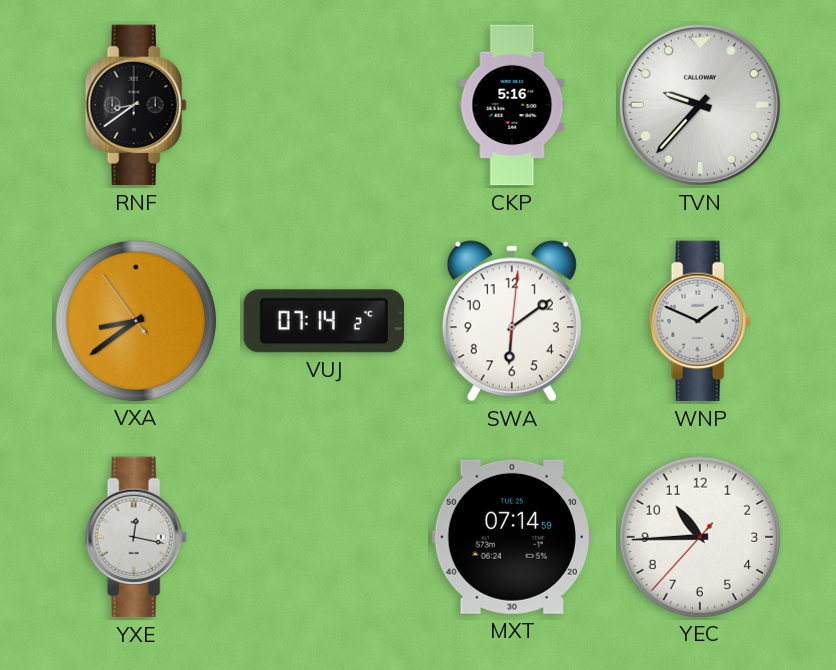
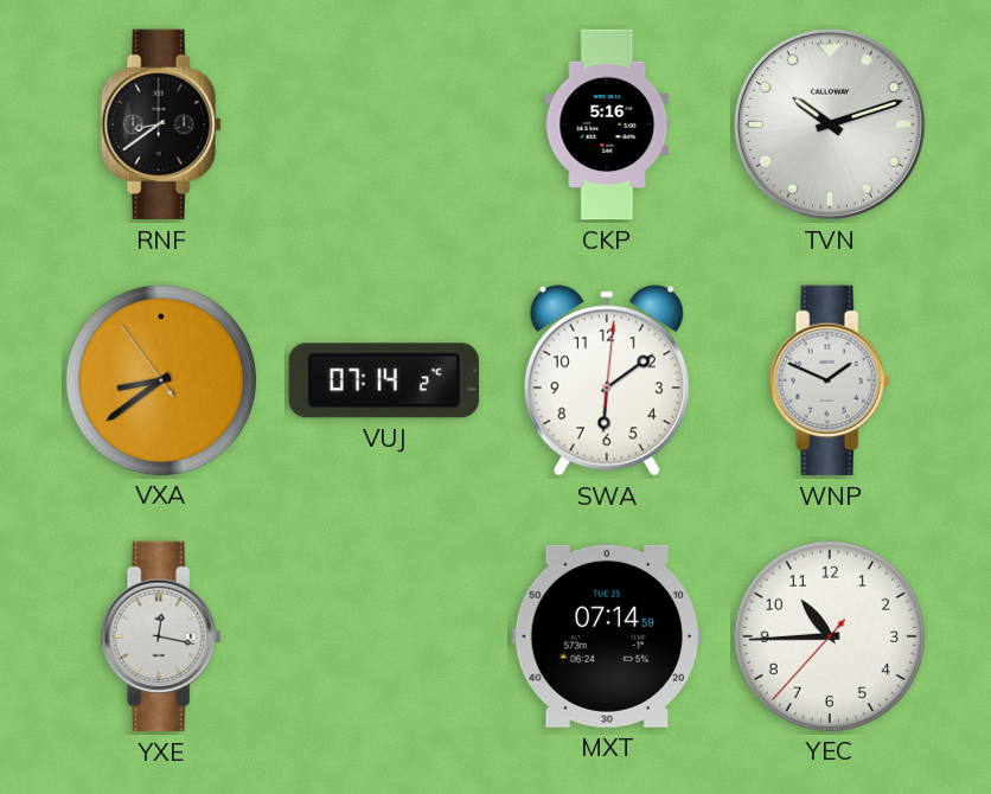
TVN: 9:37 -> 10:12
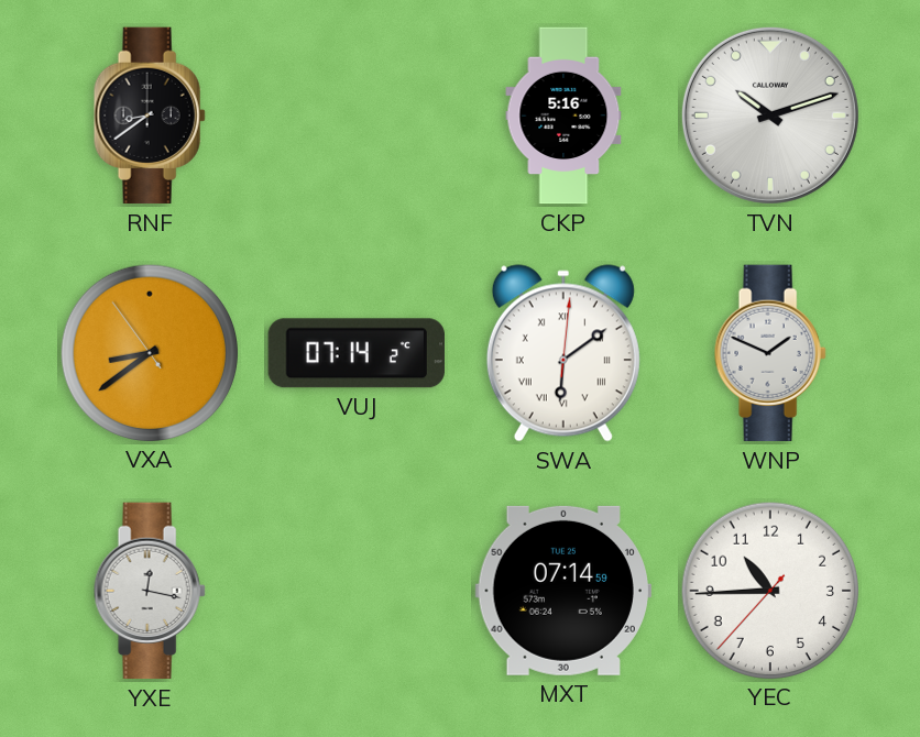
SWA numerals: Arabic -> Roman
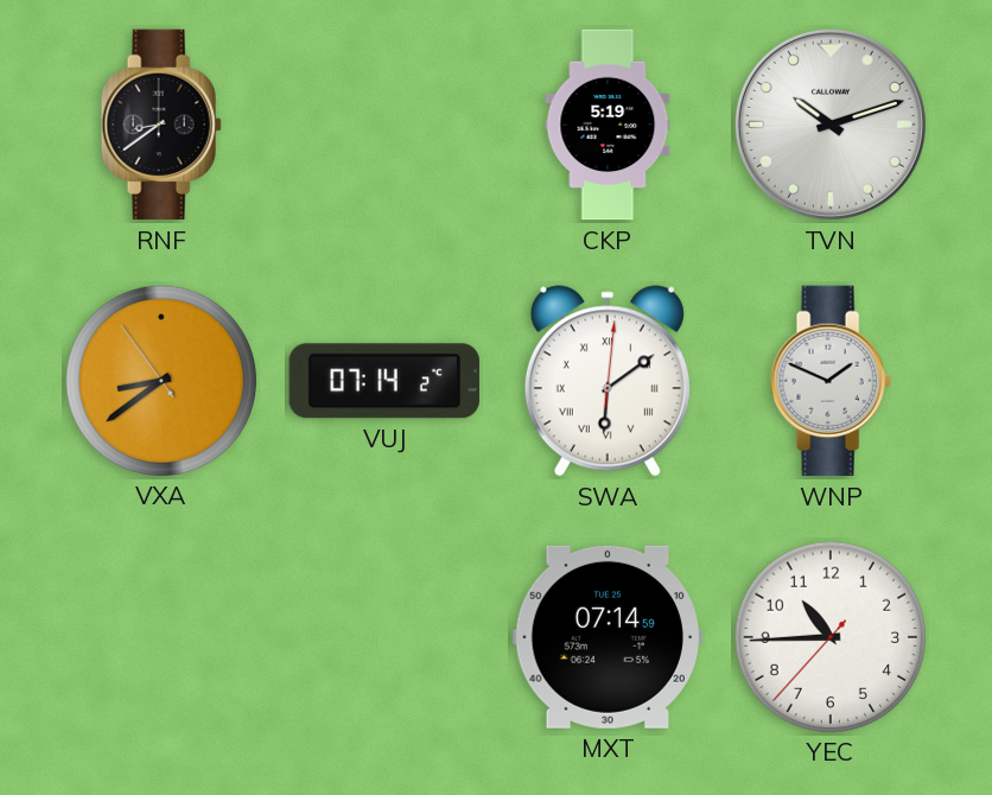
CKP: 5:16 -> 5:19
YXE: 12:17 -> none
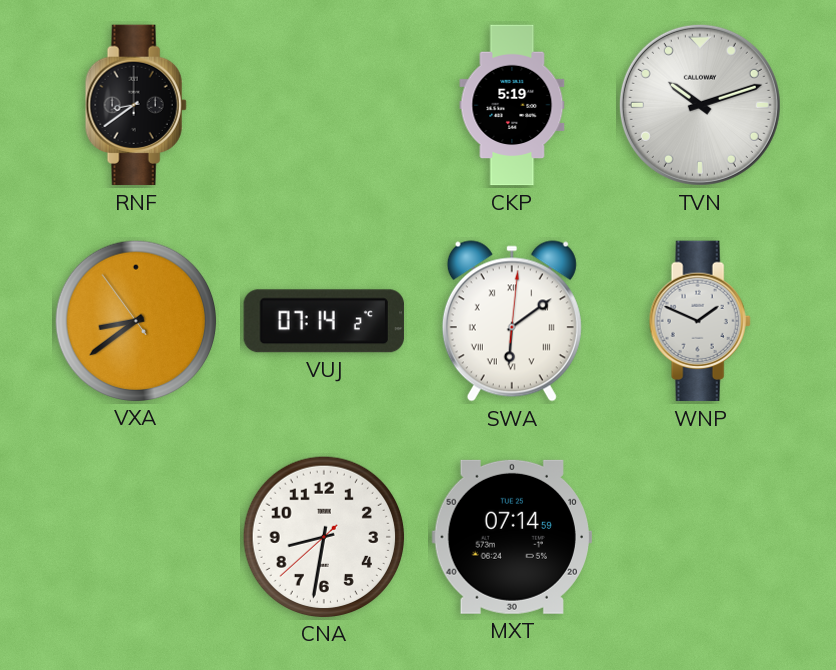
CNA: none -> 8:31
YEC: 10:44 -> none
